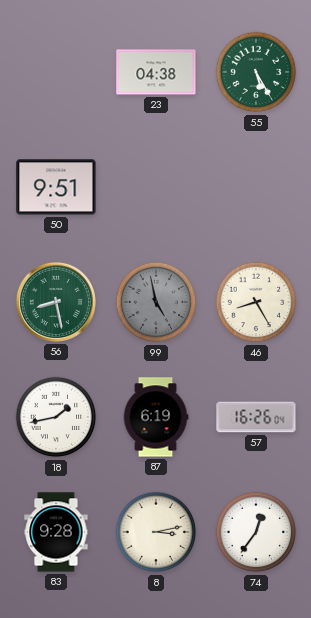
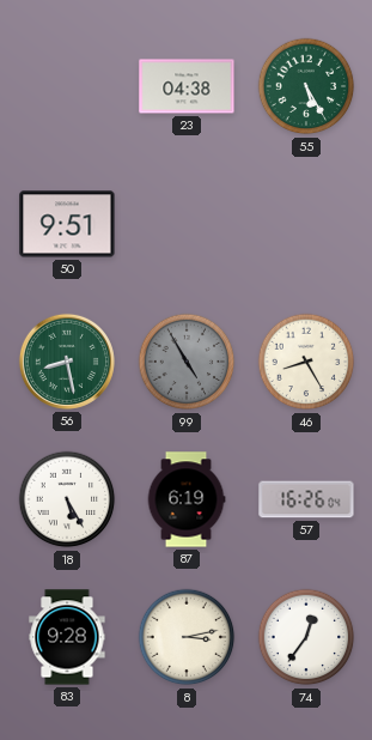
99: 4:58 -> 4:55
18: 1:43 -> 5:25
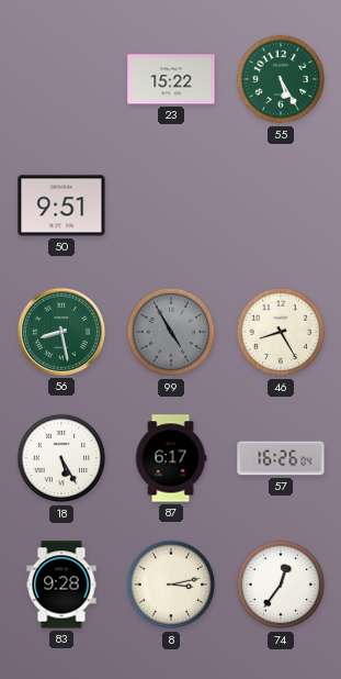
23: 04:38 -> 15:22
87: 6:19 -> 6:17
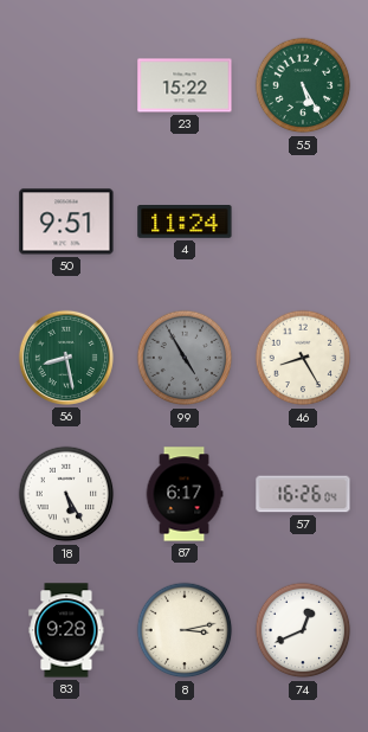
4: none -> 11:24
74: 12:36 -> 12:41
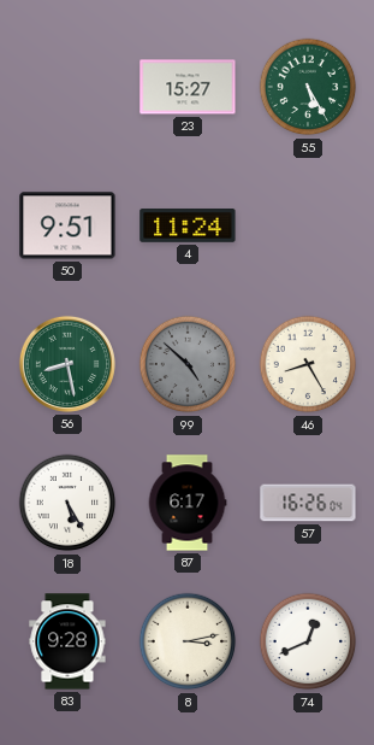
23: 15:22 -> 15:27
99: 4:55 -> 4:52
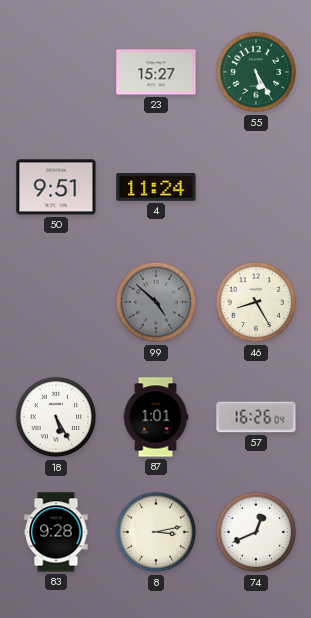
56: 8:28 -> none
87: 6:17 -> 1:01
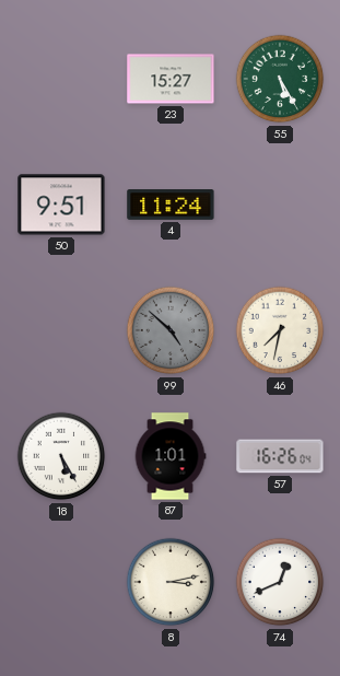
46: 8:25 -> 7:32
83: 9:28 -> none
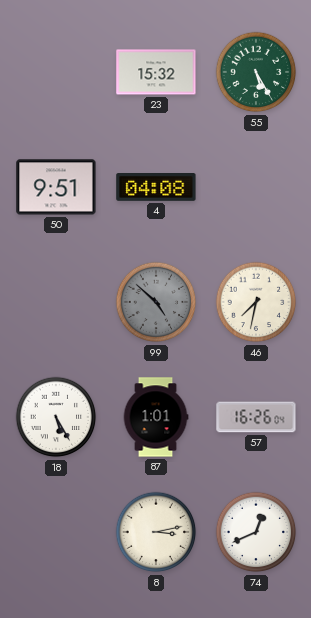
23: 15:27 -> 15:32
4: 11:24 -> 04:08
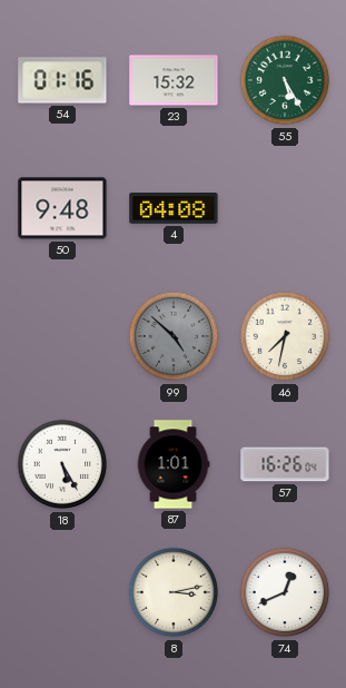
54: none -> 01:16
50: 9:51 -> 9:48
